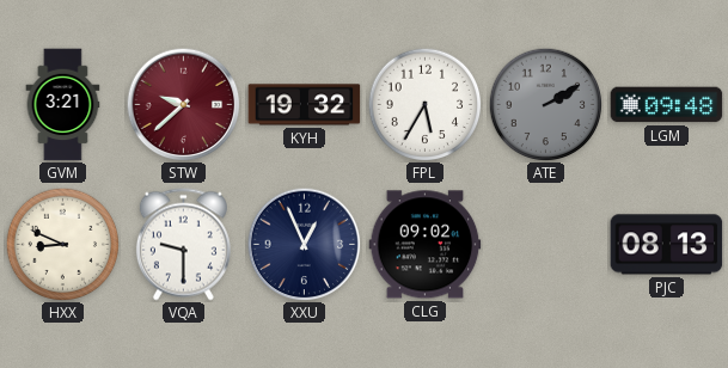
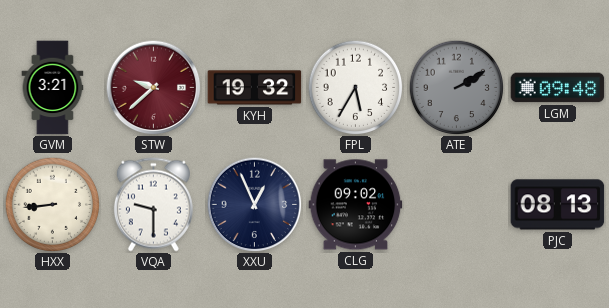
HXX: 8:49 -> 8:44
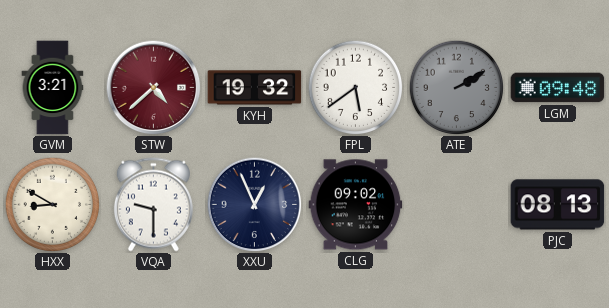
STW: 9:38 -> 4:38
FPL: 5:35 -> 5:39
HXX: 8:44 -> 8:50
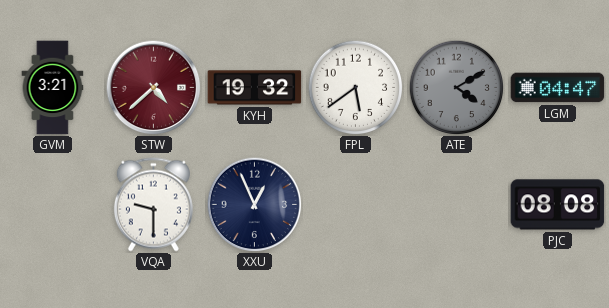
ATE: 2:10 -> 4:10
LGM: 09:48 -> 04:47
HXX: 8:50 -> none
CLG: 09:02 -> none
PJC: 08:13 -> 08:08
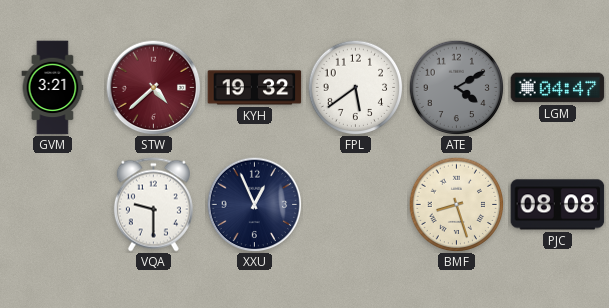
BMF: none -> 8:27
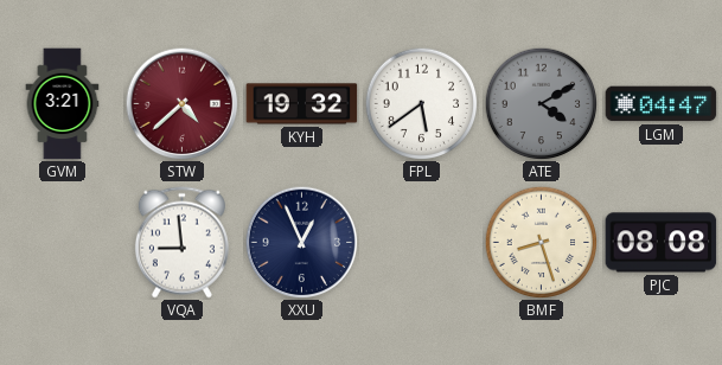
VQA: 9:30 -> 8:59
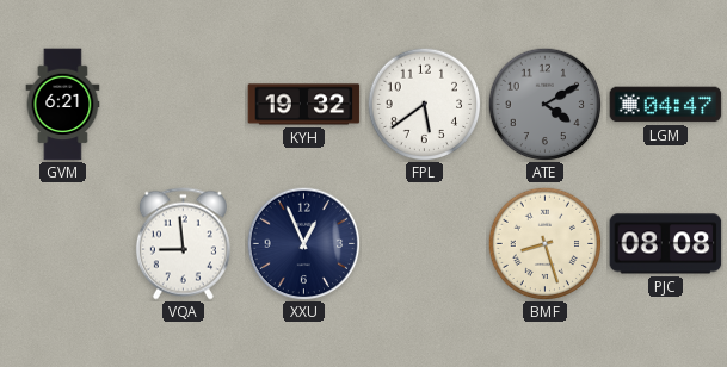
GVM: 3:21 -> 6:21
STW: 4:38 -> none
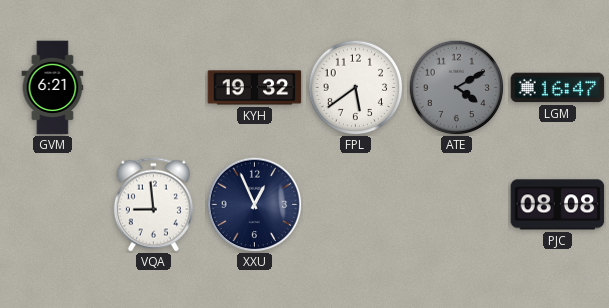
LGM: 04:47 -> 16:47
BMF: 8:27 -> none
